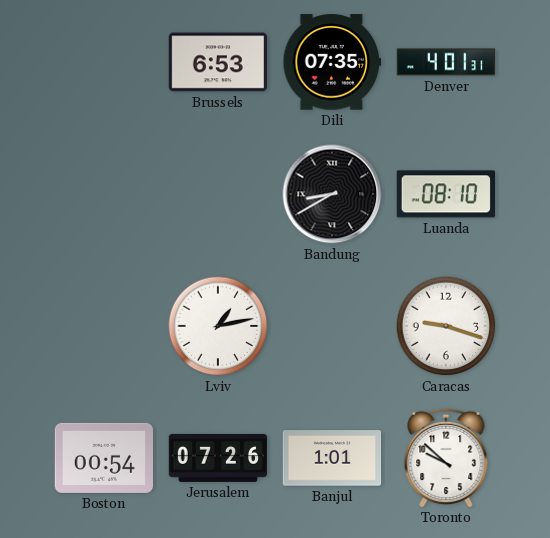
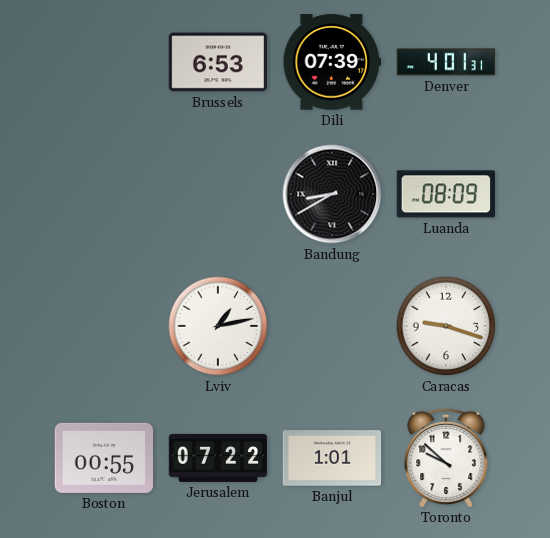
Dili: 07:35 -> 07:39
Luanda: 08:10 -> 08:09
Boston: 00:54 -> 00:55
Jerusalem: 07:26 -> 07:22
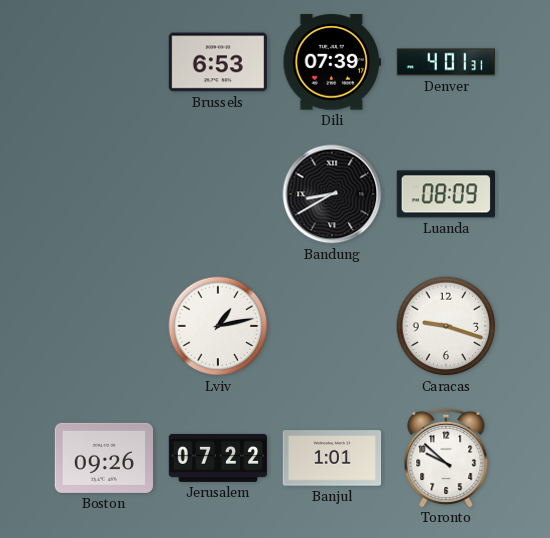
Boston: 00:55 -> 09:26
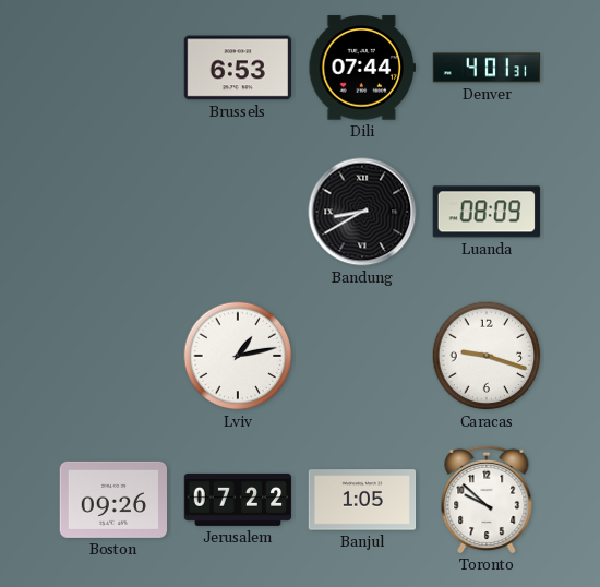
Dili: 07:39 -> 07:44
Banjul: 1:01 -> 1:05
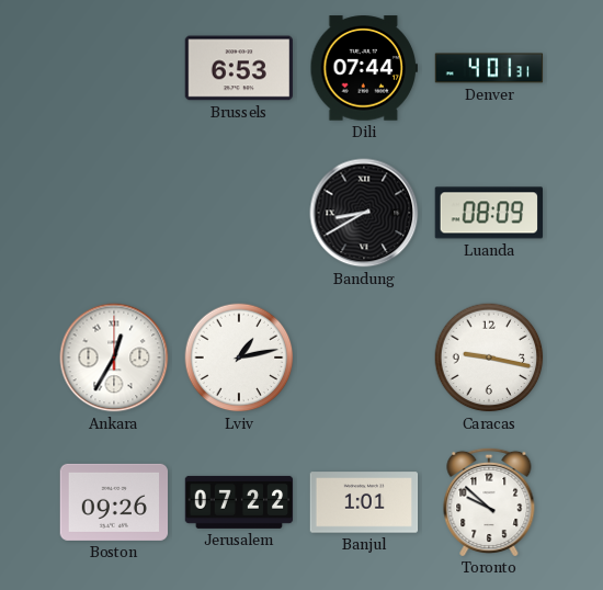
Ankara: none -> 12:35
Caracas: 9:18 -> 9:17
Banjul: 1:05 -> 1:01
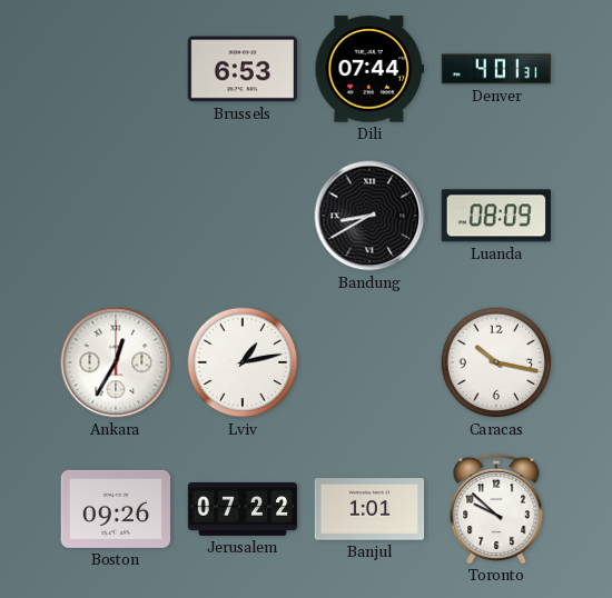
Caracas: 9:17 -> 10:17
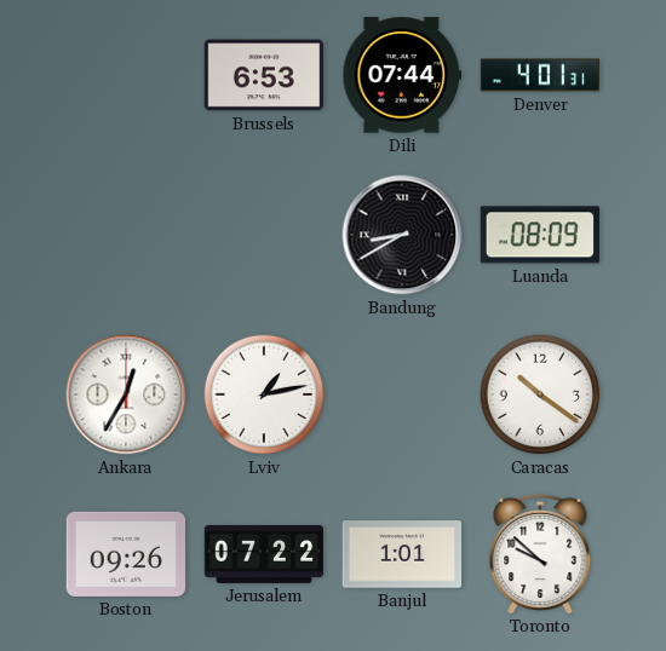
Caracas: 10:17 -> 10:21
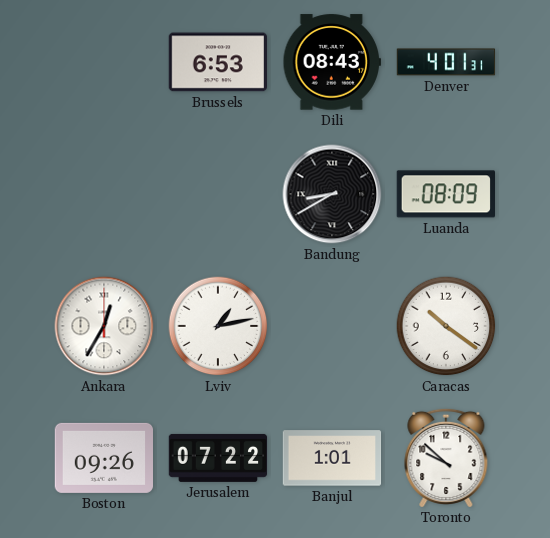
Dili: 07:44 -> 08:43
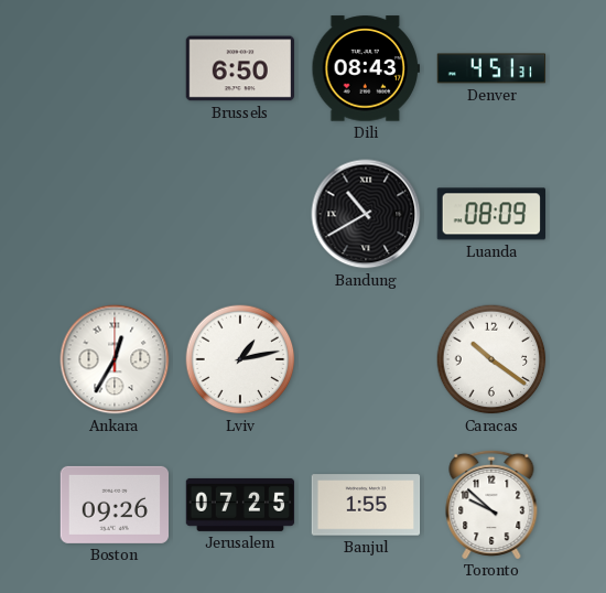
Brussels: 6:53 -> 6:50
Denver: 4:01 -> 4:51
Bandung: 8:40 -> 10:40
Jerusalem: 07:22 -> 07:25
Banjul: 1:01 -> 1:55
